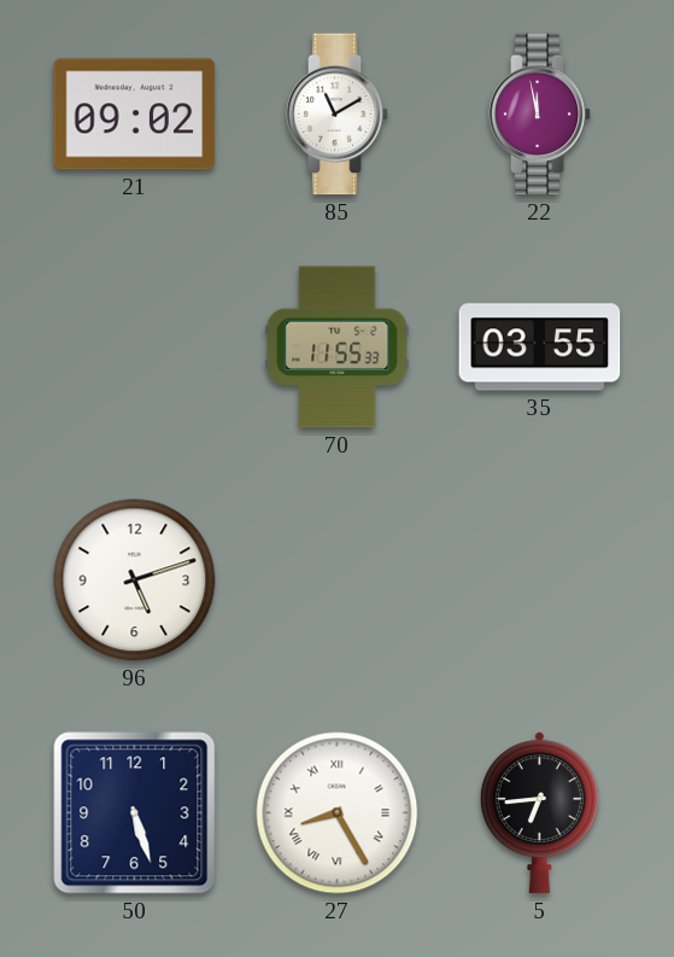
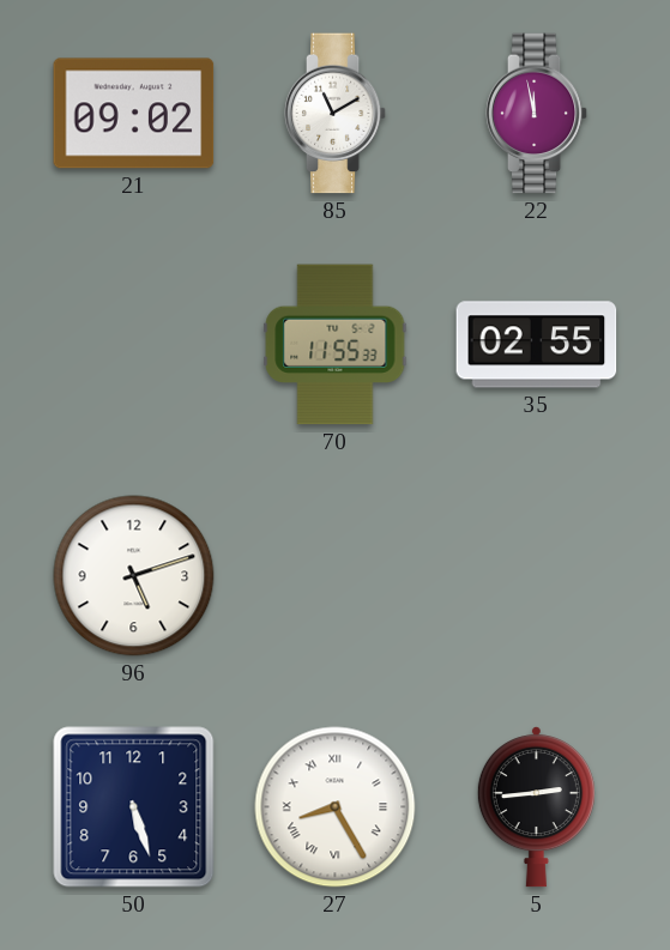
35: 03:55 -> 02:55
5: 6:44 -> 2:44
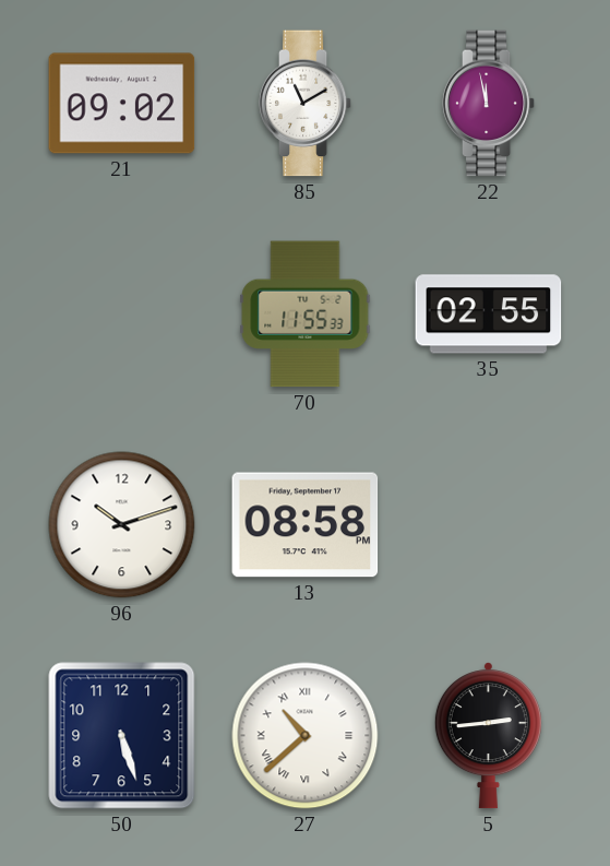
96: 5:12 -> 10:12
13: none -> 08:58
27: 8:25 -> 10:38
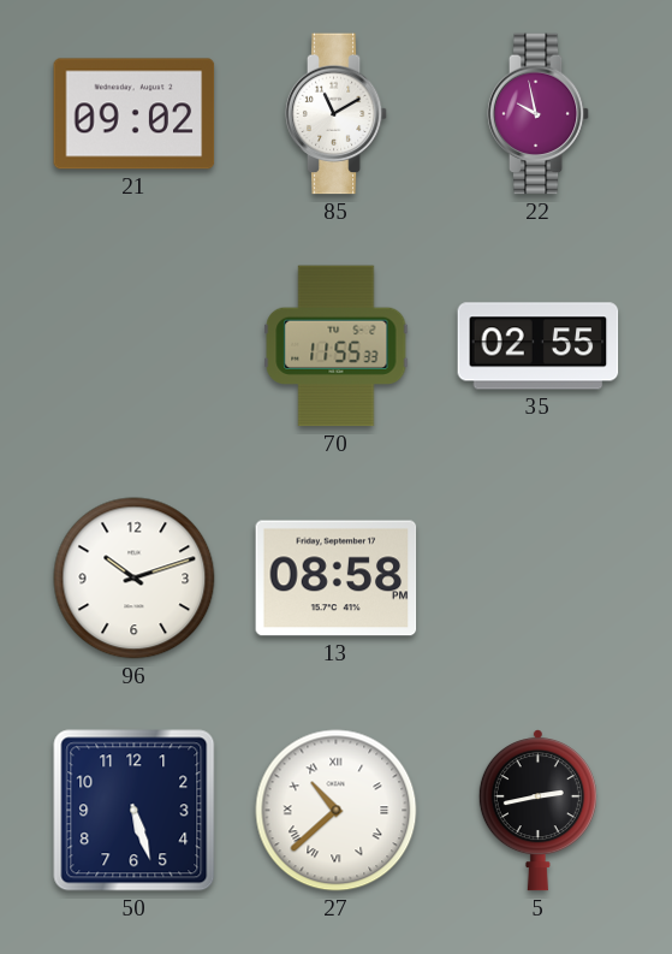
22: 11:58 -> 9:58
5: 2:44 -> 2:43
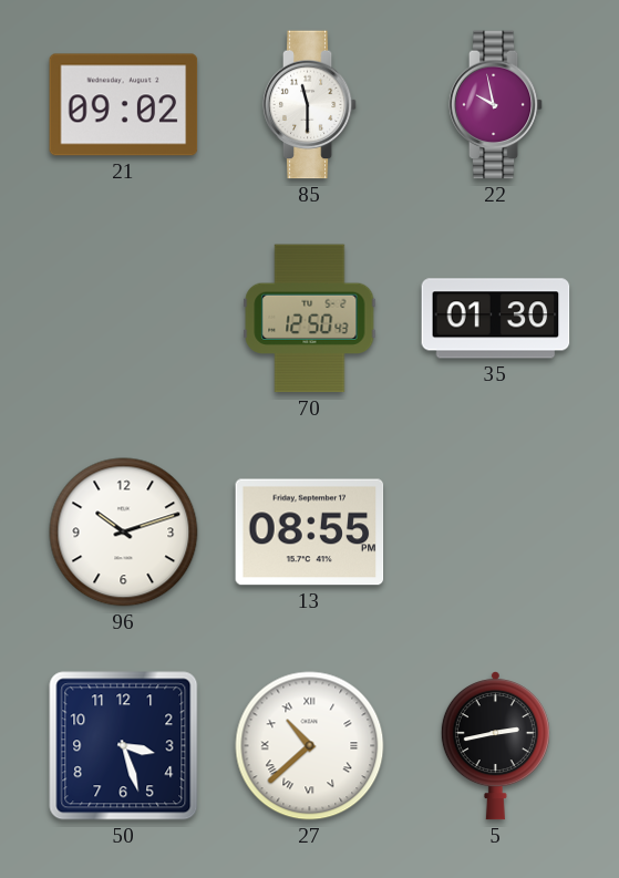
85: 11:10 -> 11:30
70: 11:55 -> 12:50
35: 02:55 -> 01:30
13: 08:58 -> 08:55
50: 5:27 -> 3:27
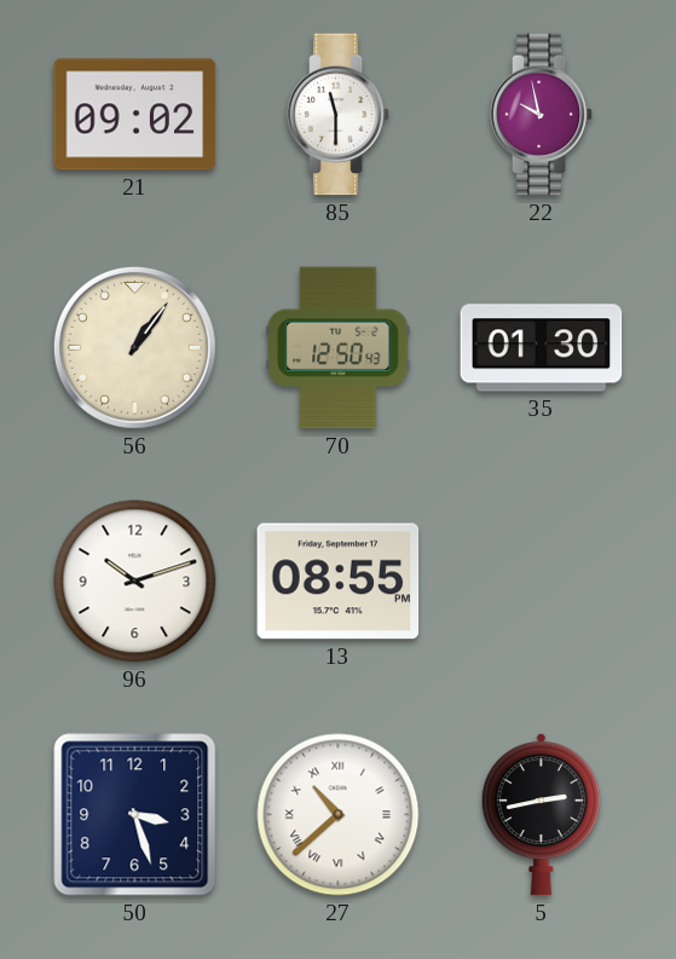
56: none -> 1:06
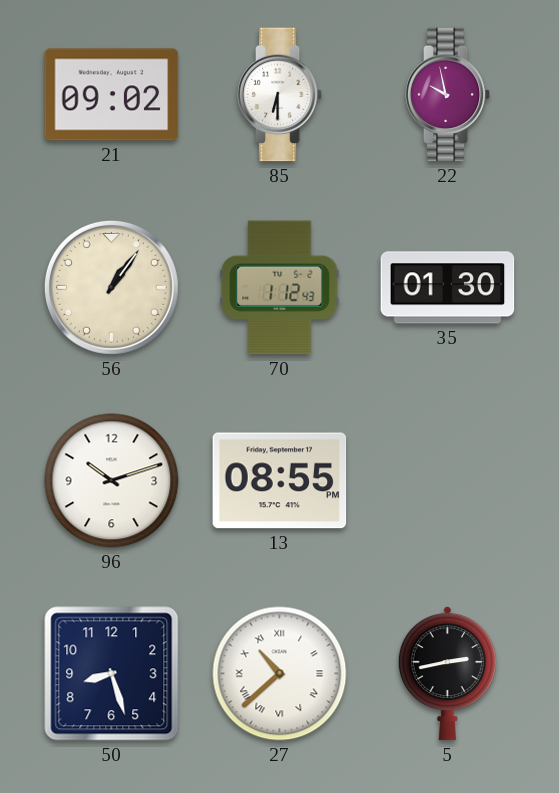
85: 11:30 -> 6:30
70: 12:50 -> 1:12
50: 3:27 -> 8:27
